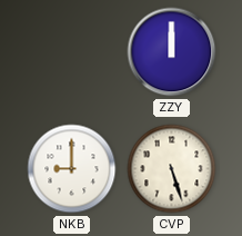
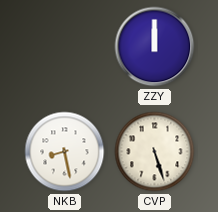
NKB: 9:00 -> 8:28
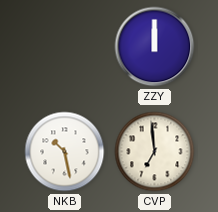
NKB: 8:28 -> 10:28
CVP: 5:27 -> 6:59
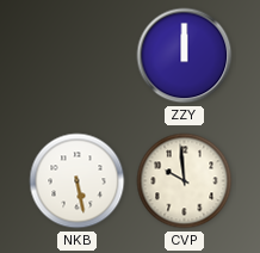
NKB: 10:28 -> 5:28
CVP: 6:59 -> 9:59
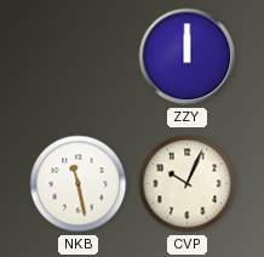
NKB: 5:28 -> 11:28
CVP: 9:59 -> 10:04
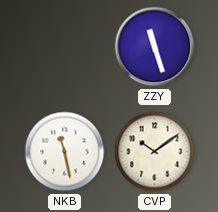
ZZY: 12:00 -> 11:27
CVP: 10:04 -> 10:09
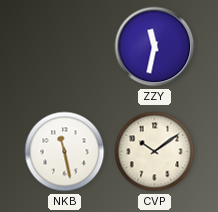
ZZY: 11:27 -> 11:32
